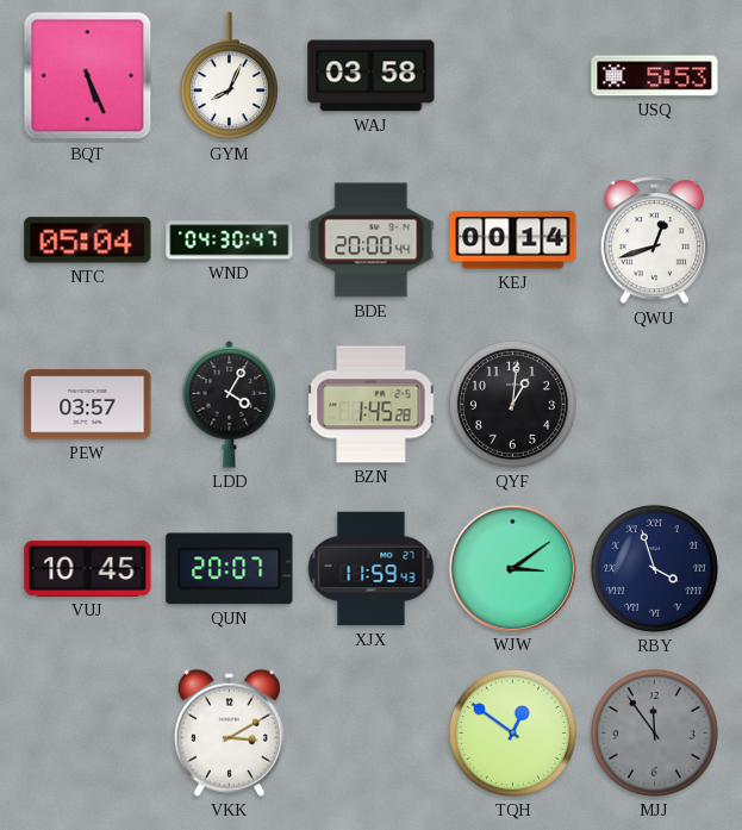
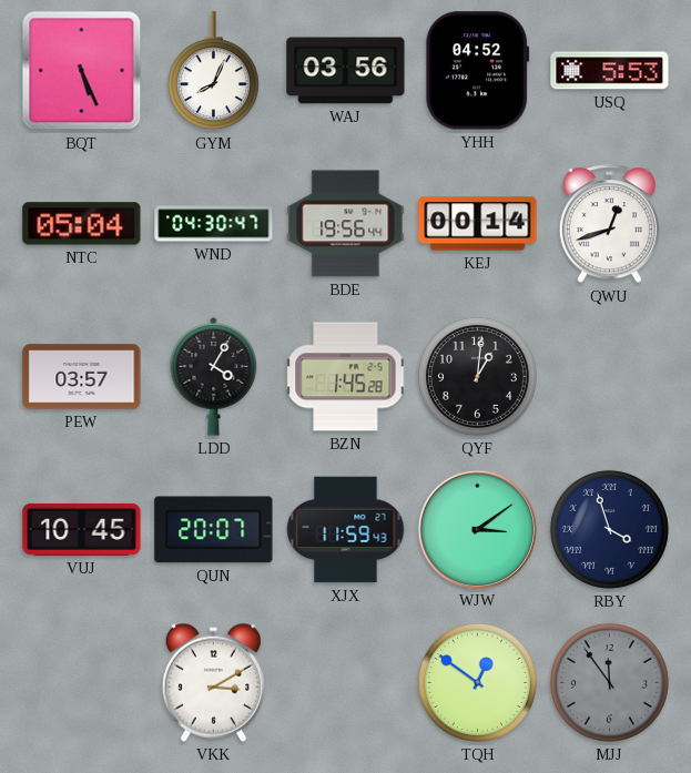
WAJ: 03:58 -> 03:56
YHH: none -> 04:52
BDE: 20:00 -> 19:56
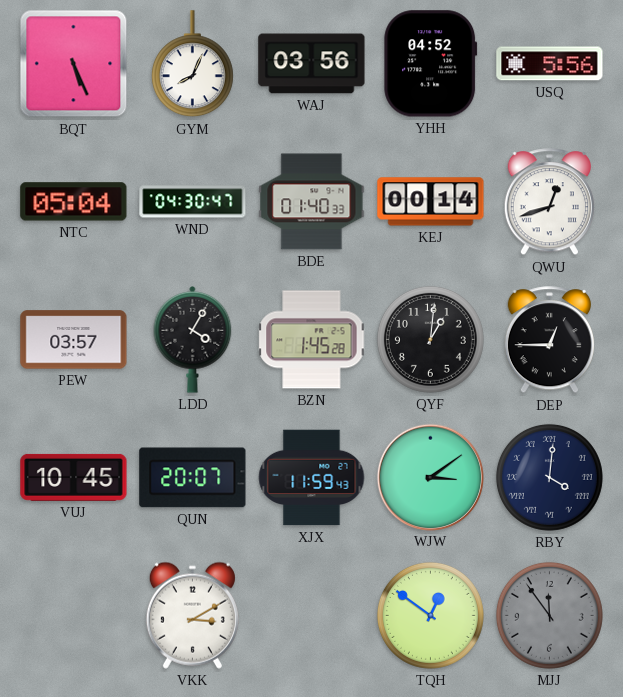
USQ: 5:53 -> 5:56
BDE: 19:56 -> 01:40
DEP: none -> 12:45
RBY: 3:57 -> 4:01
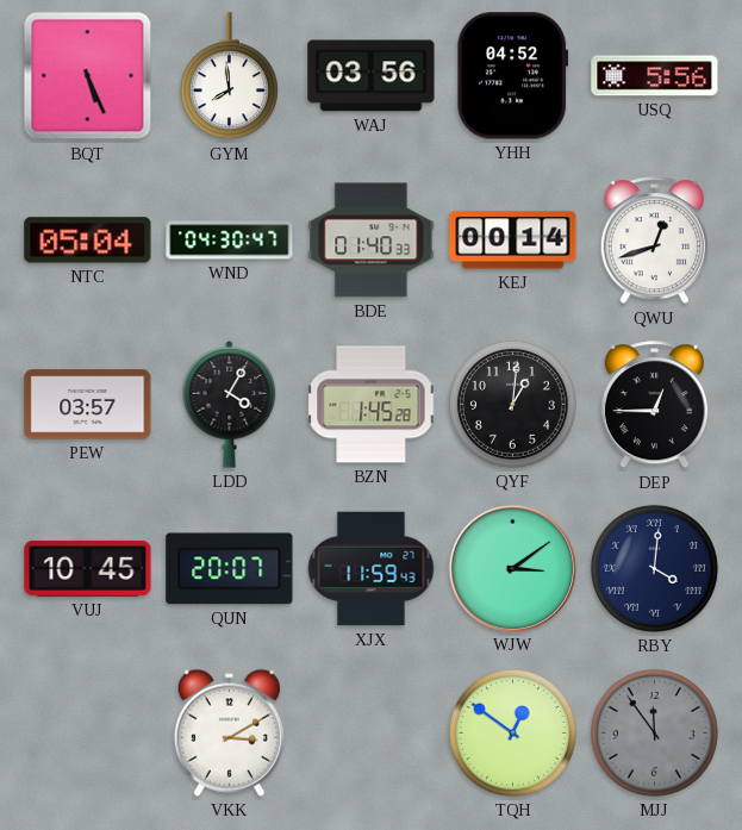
GYM: 8:04 -> 7:59
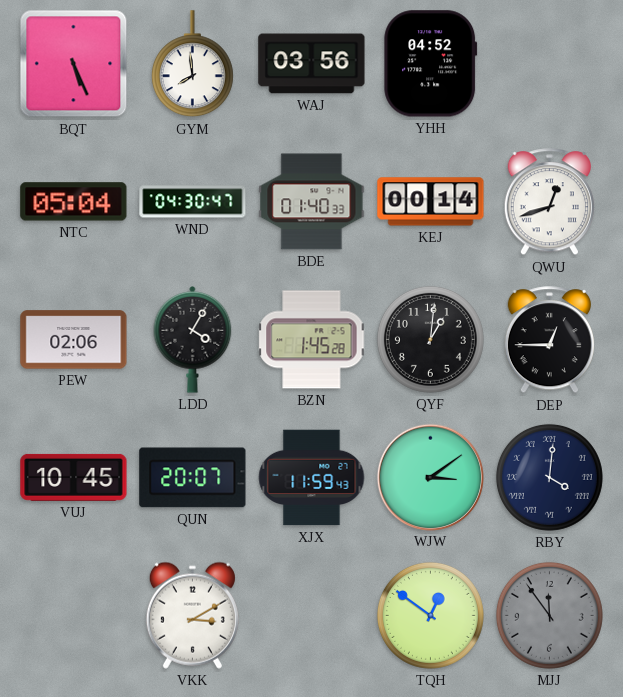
USQ: 5:56 -> none
PEW: 03:57 -> 02:06
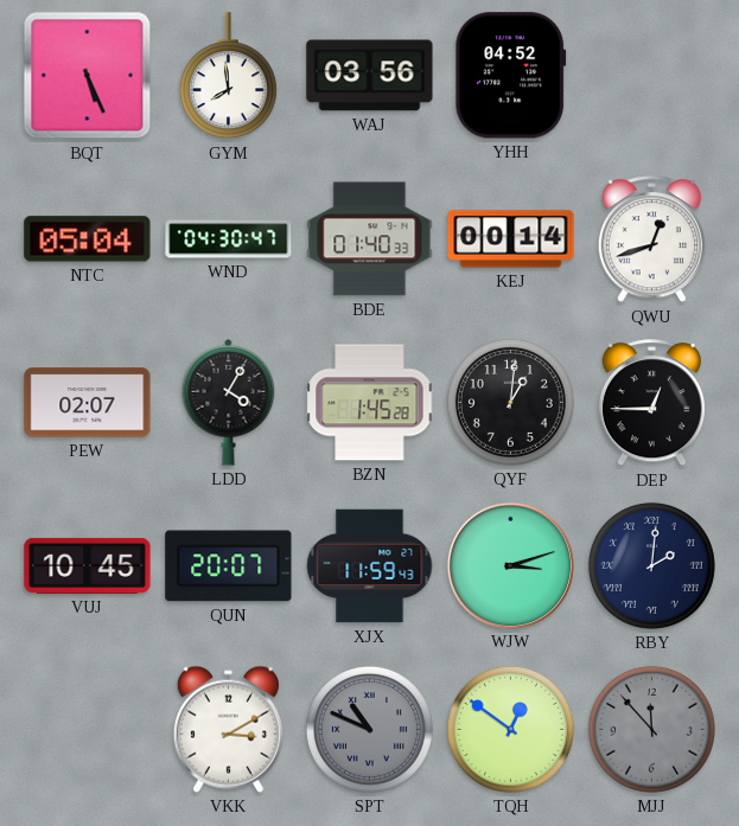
PEW: 02:06 -> 02:07
WJW: 3:09 -> 3:12
RBY: 4:01 -> 2:01
SPT: none -> 10:49
MJJ: 11:54 -> 11:53
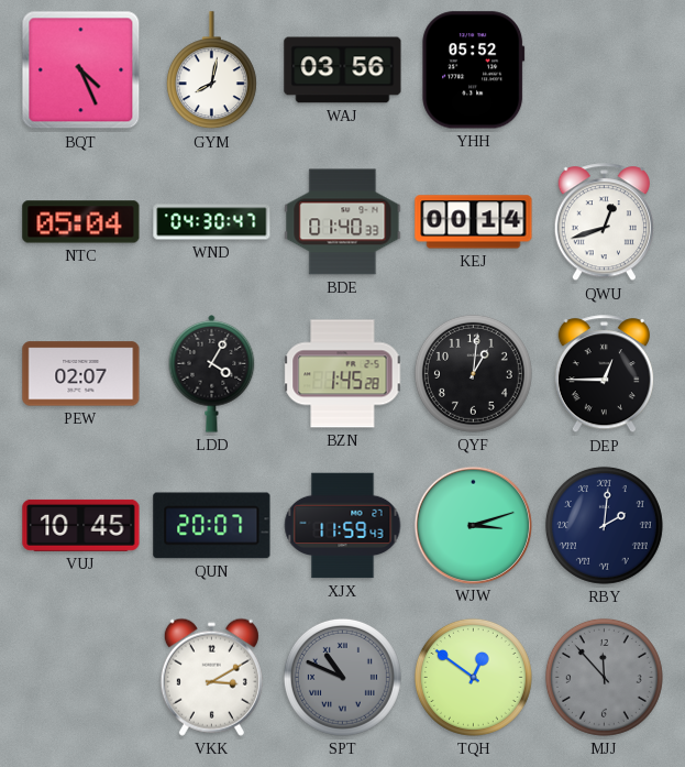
BQT: 5:26 -> 4:26
GYM: 7:59 -> 8:02
YHH: 04:52 -> 05:52
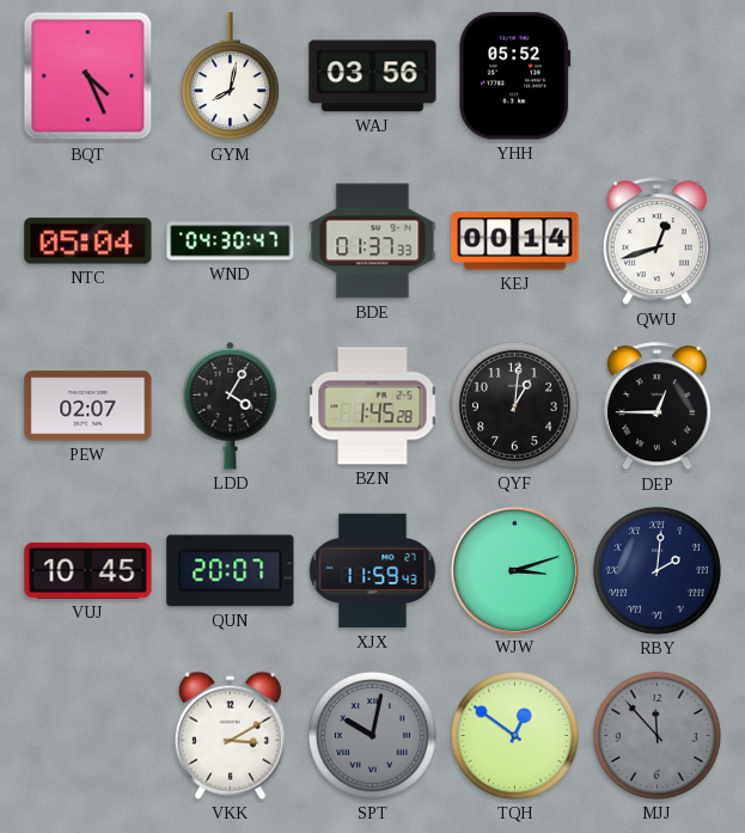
BDE: 01:40 -> 01:37
SPT: 10:49 -> 10:02
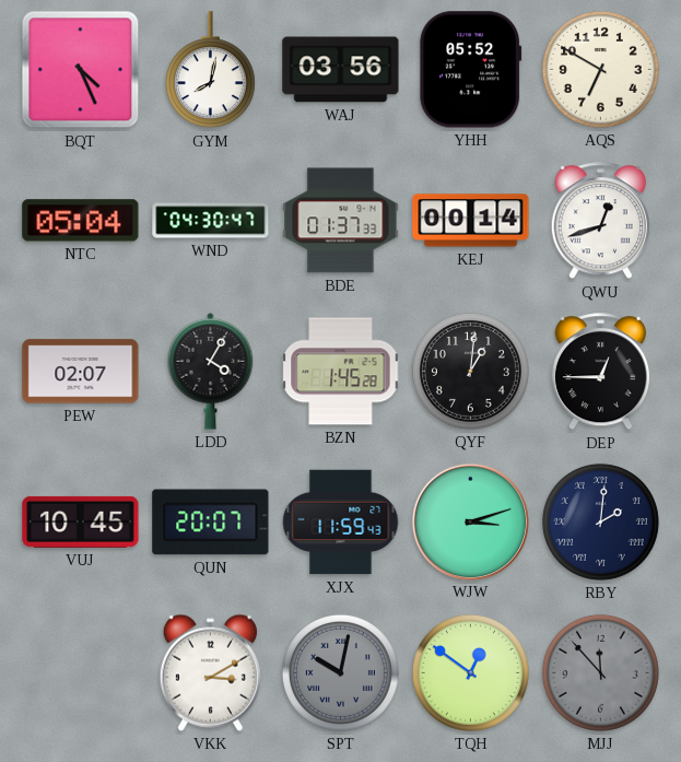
AQS: none -> 6:50
